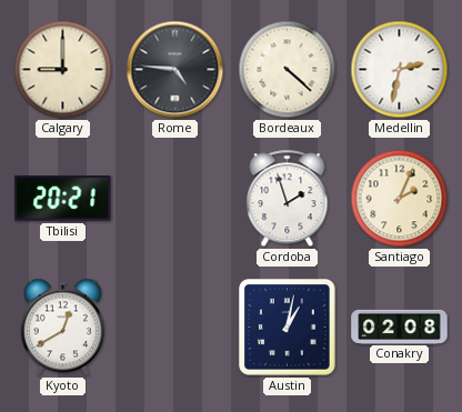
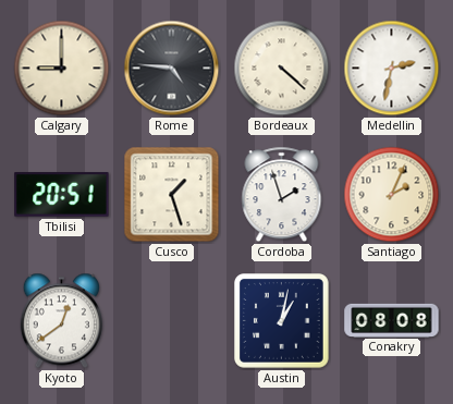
Tbilisi: 20:21 -> 20:51
Cusco: none -> 1:27
Kyoto: 12:40 -> 12:39
Conakry: 02:08 -> 08:08
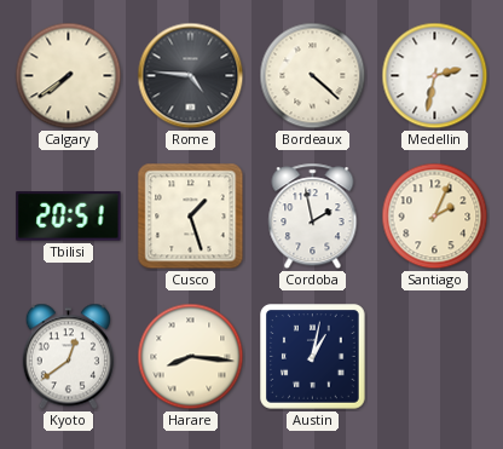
Calgary: 9:00 -> 7:39
Cordoba: 1:57 -> 1:58
Harare: none -> 8:16
Conakry: 08:08 -> none
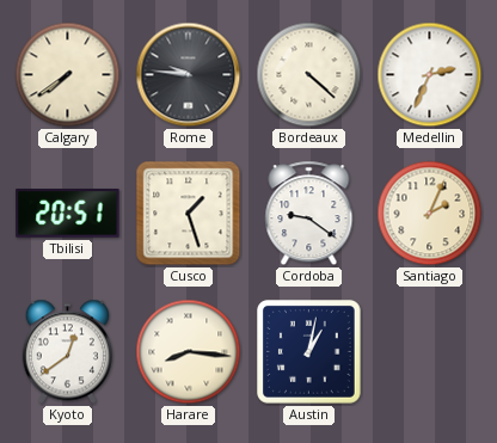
Rome: 4:46 -> 9:46
Medellin: 2:32 -> 2:34
Cordoba: 1:58 -> 9:21
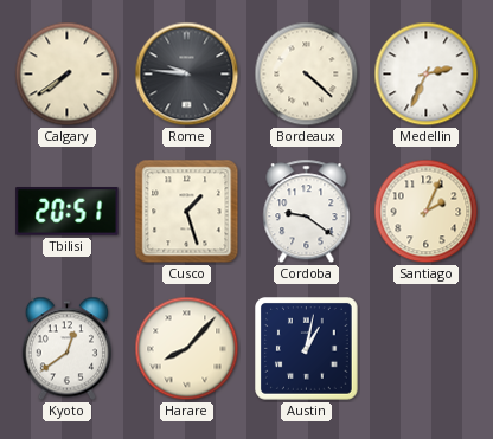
Harare: 8:16 -> 8:07
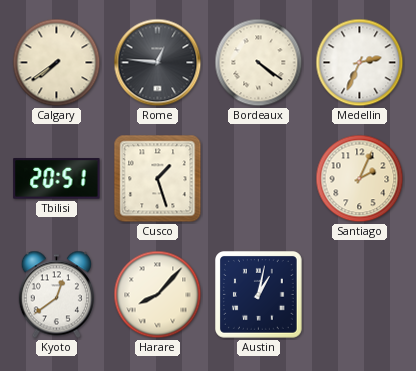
Rome: 9:46 -> 12:46
Bordeaux: 4:22 -> 4:21
Cordoba: 9:21 -> none
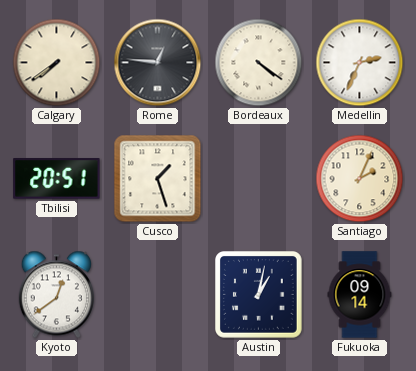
Harare: 8:07 -> none
Fukuoka: none -> 09:14
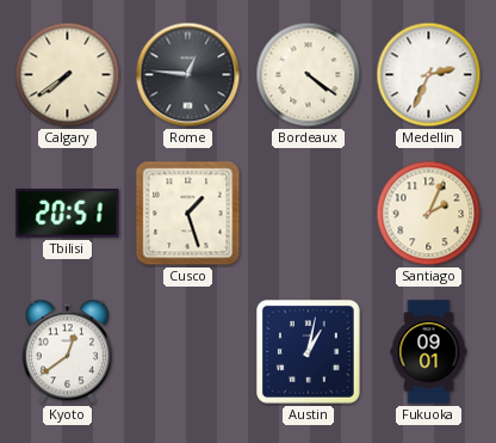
Fukuoka: 09:14 -> 09:01
